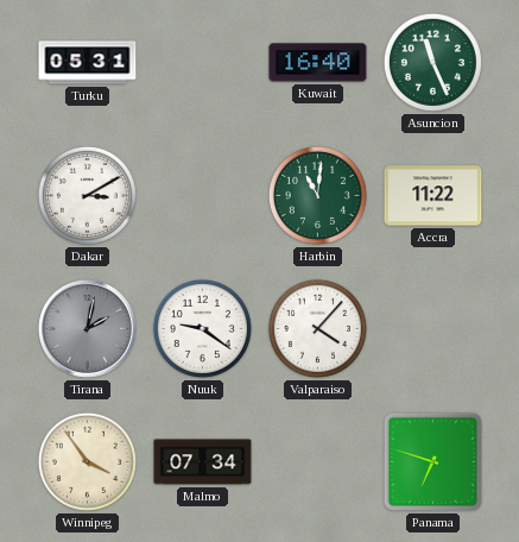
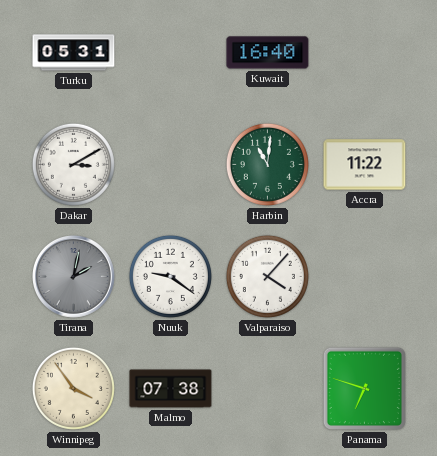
Asuncion: 11:26 -> none
Malmo: 07:34 -> 07:38
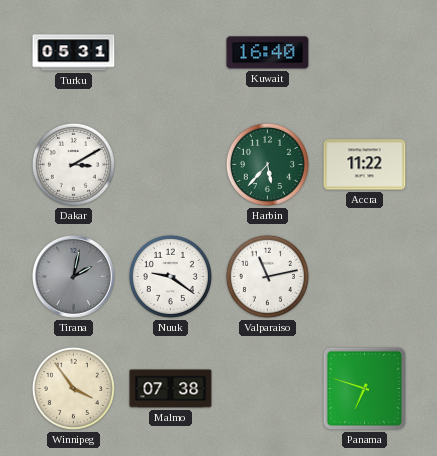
Harbin: 11:01 -> 5:37
Valparaiso: 4:07 -> 11:13
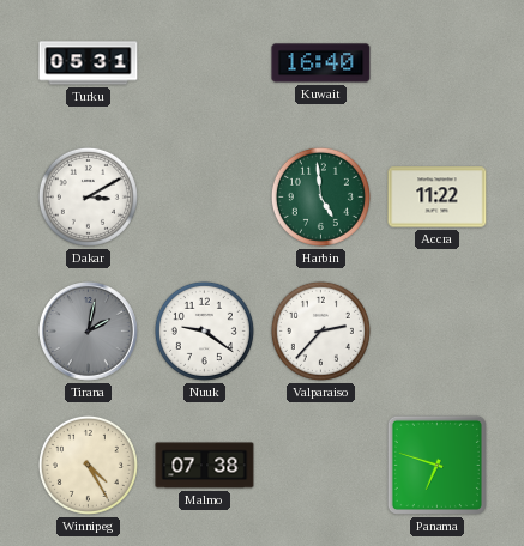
Harbin: 5:37 -> 4:59
Valparaiso: 11:13 -> 2:37
Winnipeg: 3:54 -> 4:25
